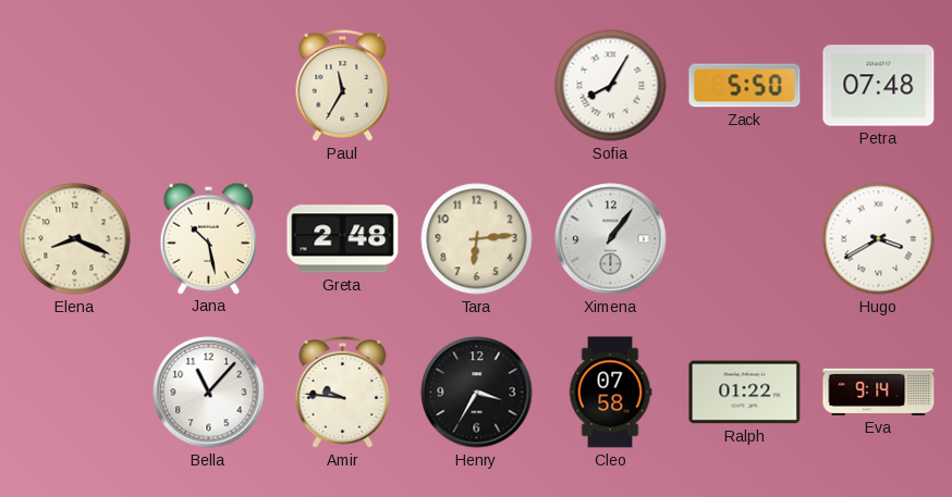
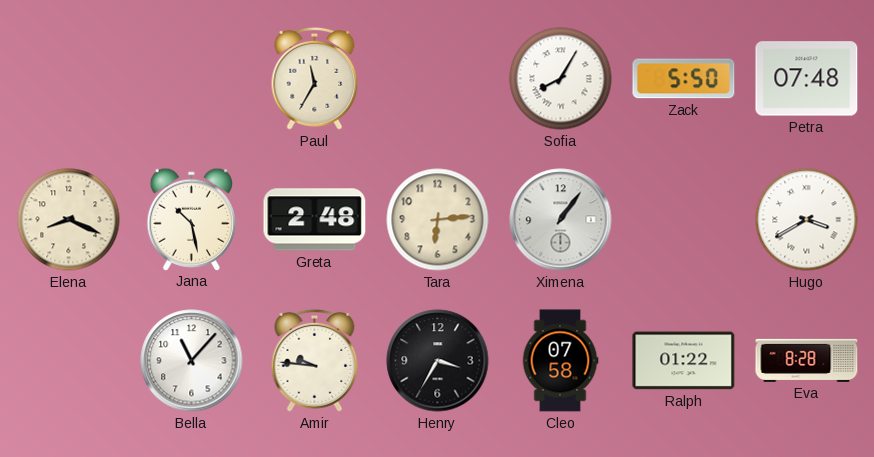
Eva: 9:14 -> 8:28
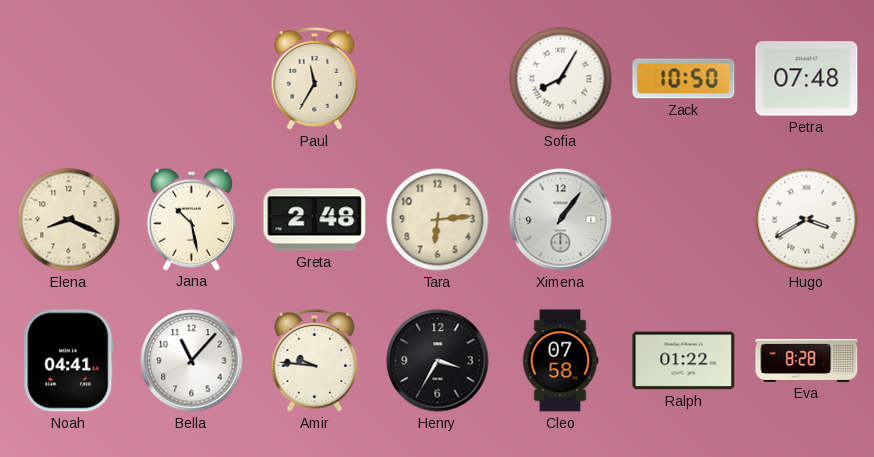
Zack: 5:50 -> 10:50
Noah: none -> 04:41
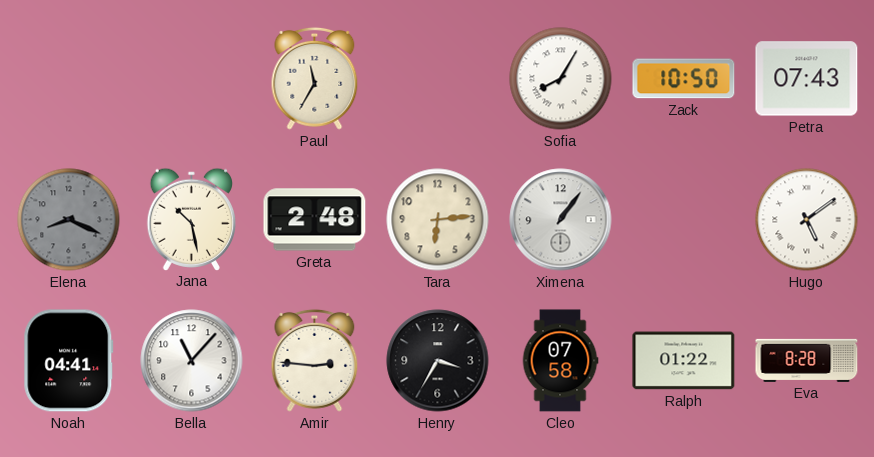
Petra: 07:48 -> 07:43
Elena dial: cream -> grey
Hugo: 3:40 -> 5:09
Amir: 9:46 -> 2:46
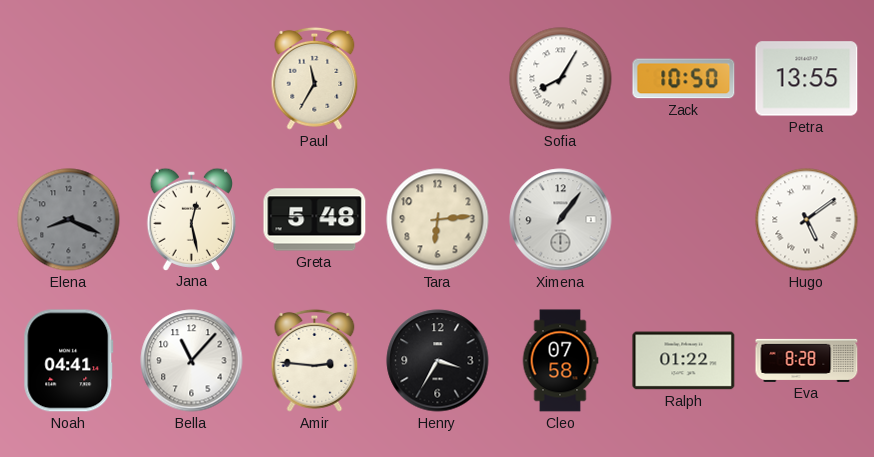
Petra: 07:43 -> 13:55
Jana: 10:28 -> 12:28
Greta: 2:48 -> 5:48
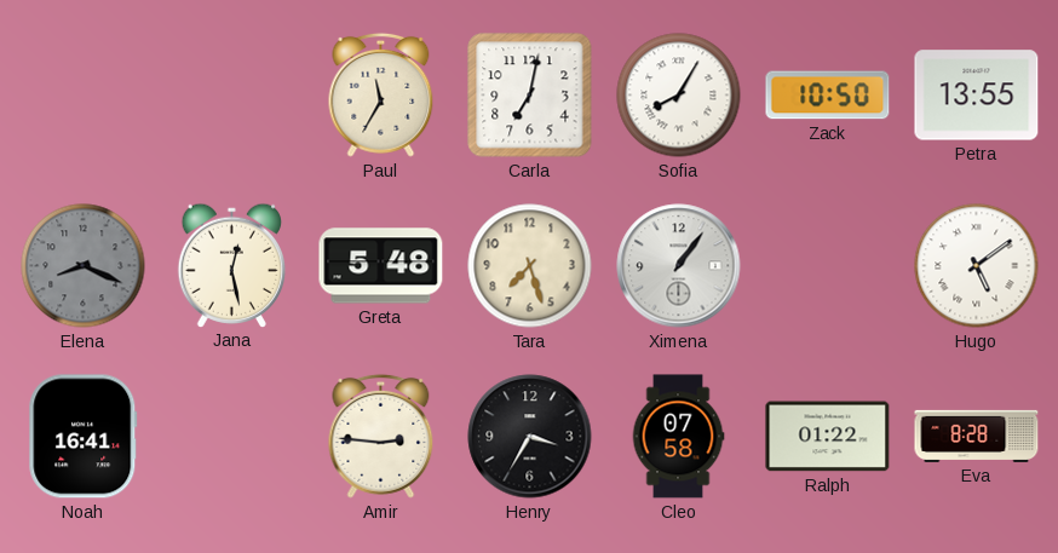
Carla: none -> 7:02
Tara: 6:14 -> 7:27
Noah: 04:41 -> 16:41
Bella: 11:07 -> none
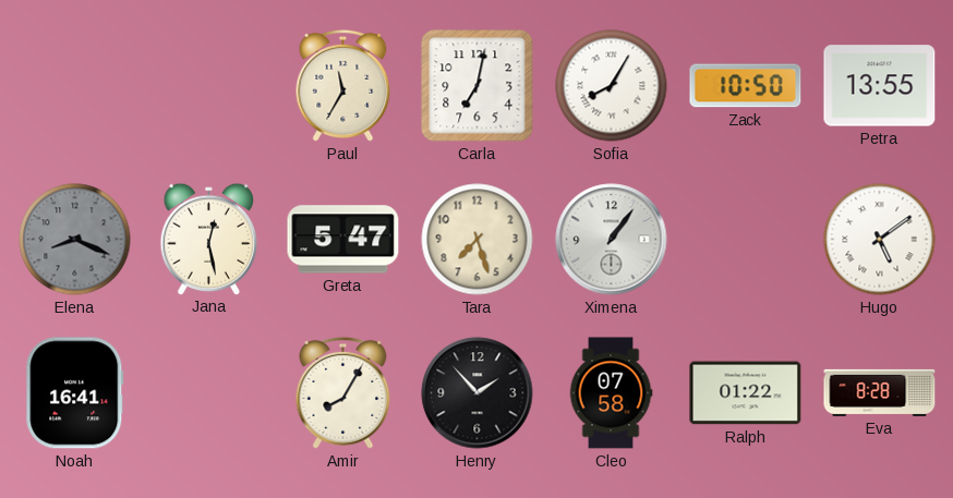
Greta: 5:48 -> 5:47
Amir: 2:46 -> 8:05
Henry: 3:35 -> 1:53
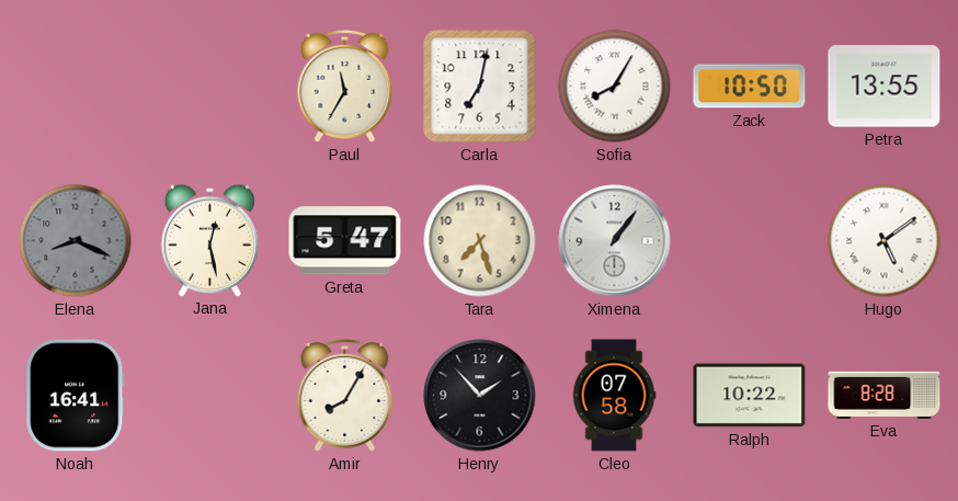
Ralph: 01:22 -> 10:22
